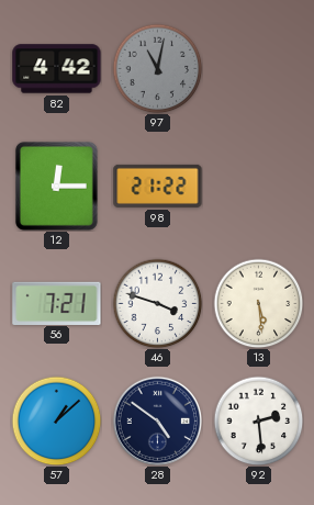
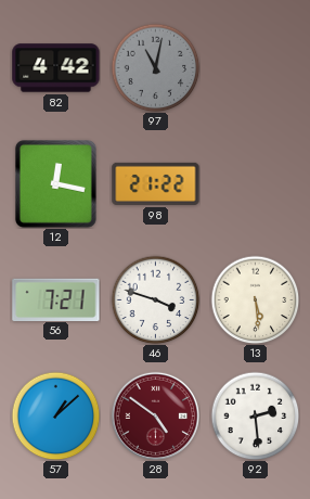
12: 12:15 -> 12:17
28 dial: navy -> burgundy
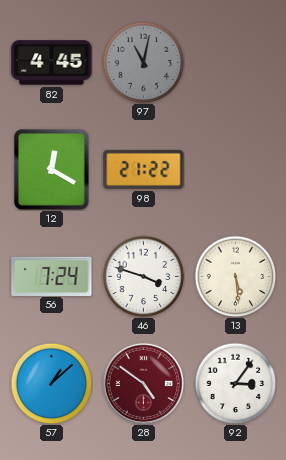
82: 4:42 -> 4:45
12: 12:17 -> 12:20
56: 7:21 -> 7:24
92: 2:29 -> 3:06
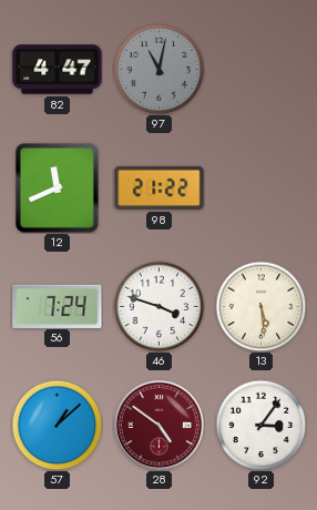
82: 4:45 -> 4:47
12: 12:20 -> 11:41
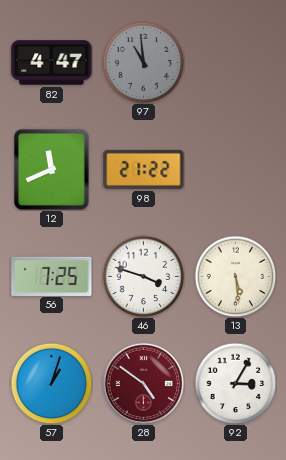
97: 11:02 -> 10:59
56: 7:24 -> 7:25
57: 1:08 -> 1:03
92: 3:06 -> 3:05
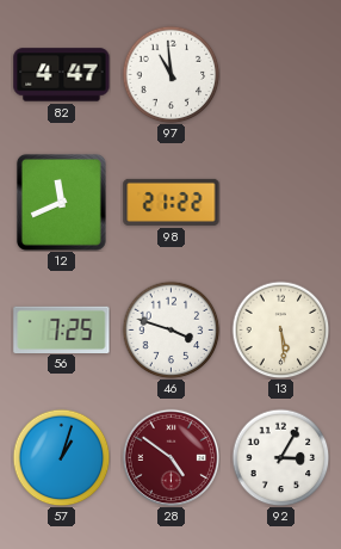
97 dial: grey -> white
